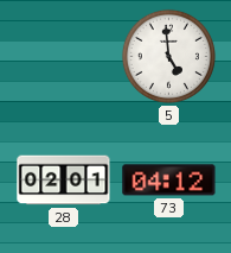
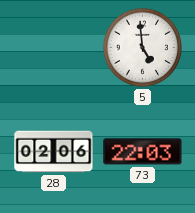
28: 02:01 -> 02:06
73: 04:12 -> 22:03
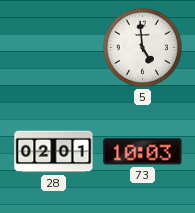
28: 02:06 -> 02:01
73: 22:03 -> 10:03
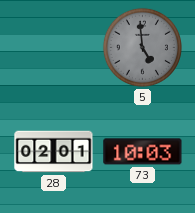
5 dial: white -> grey
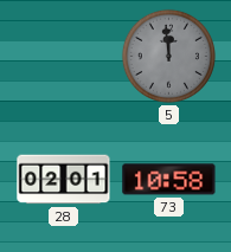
5: 4:59 -> 11:59
73: 10:03 -> 10:58
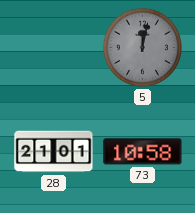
5: 11:59 -> 12:02
28: 02:01 -> 21:01
